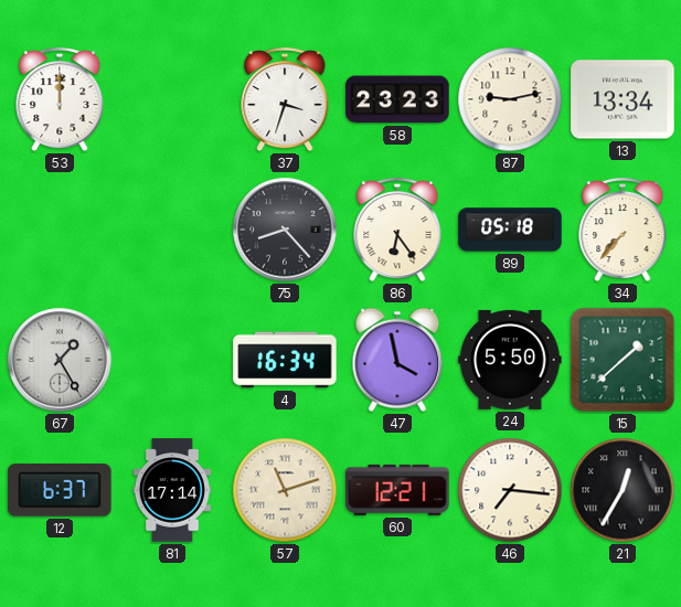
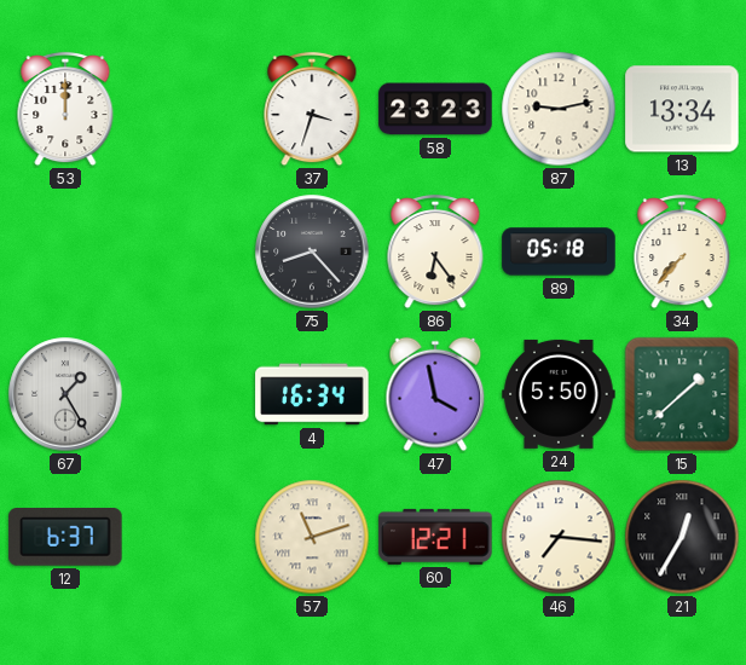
81: 17:14 -> none
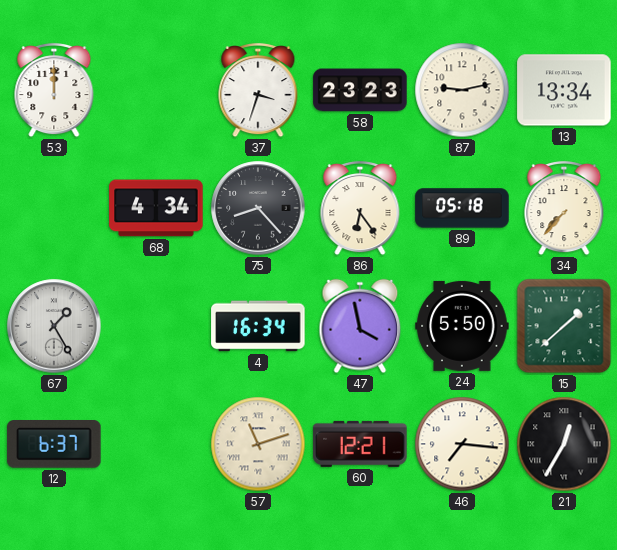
68: none -> 4:34
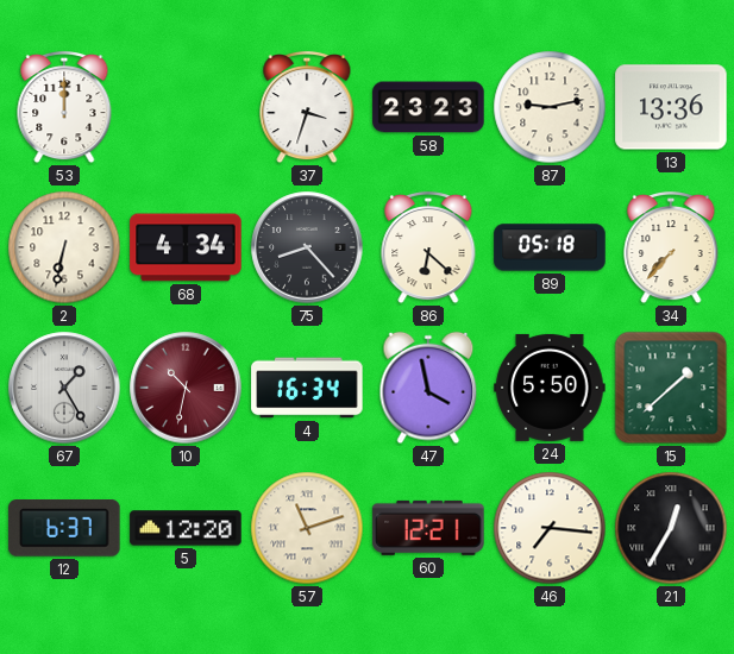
13: 13:34 -> 13:36
2: none -> 6:32
86: 6:24 -> 6:22
10: none -> 10:32
5: none -> 12:20
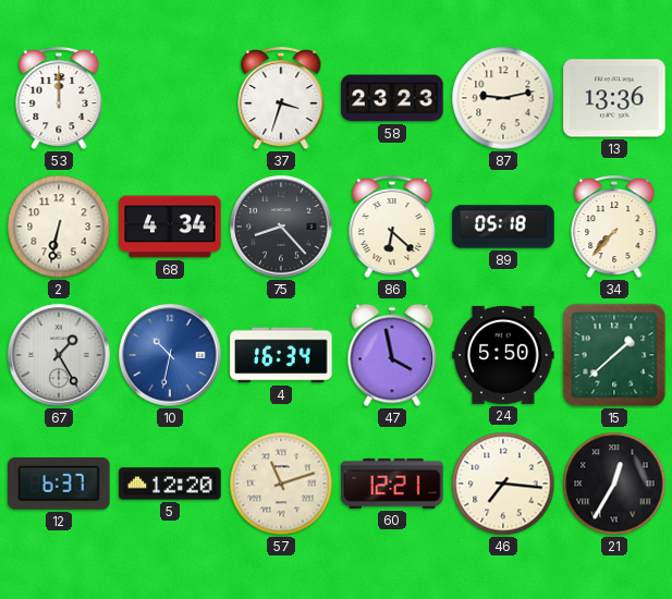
10 dial: burgundy -> blue
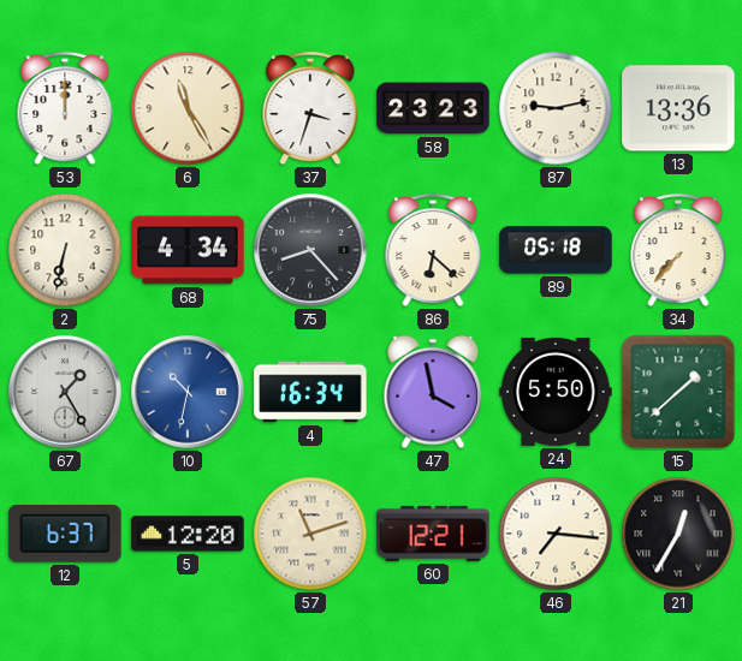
6: none -> 11:25
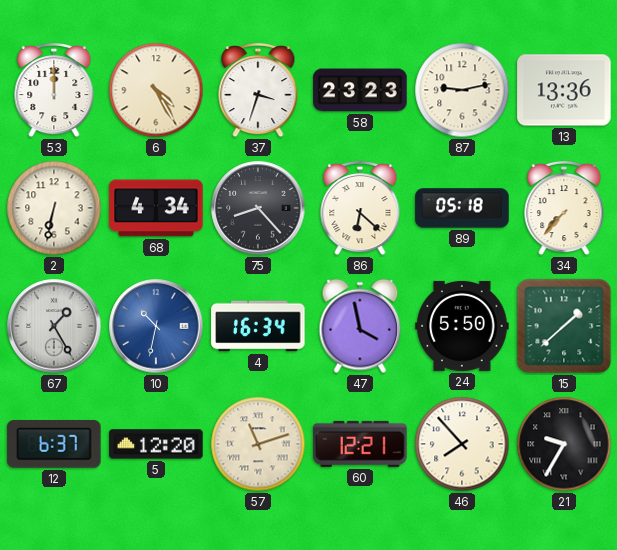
6: 11:25 -> 4:25
46: 7:16 -> 7:53
21: 12:35 -> 9:35
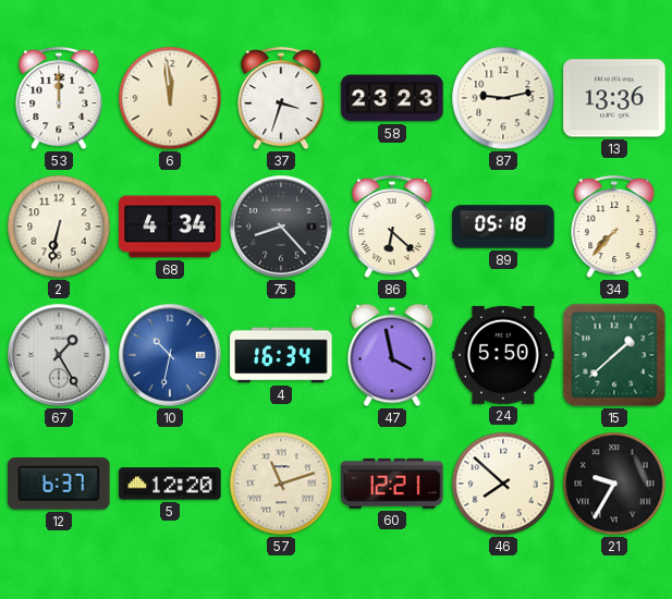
6: 4:25 -> 11:59
46: 7:53 -> 7:52
